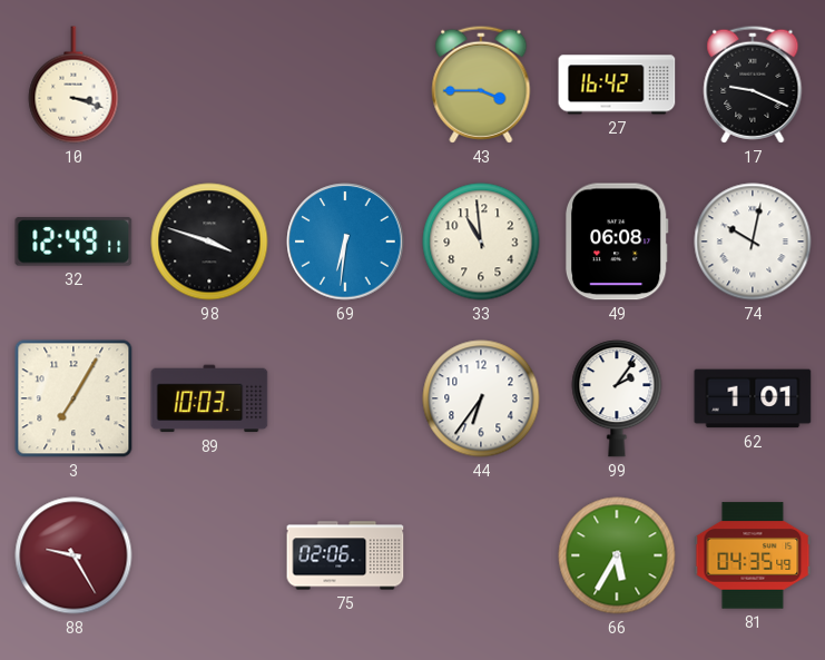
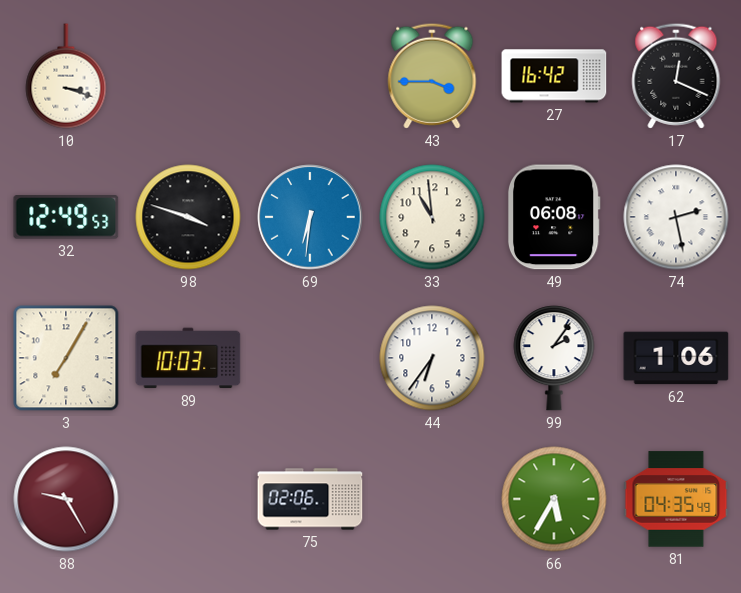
17: 9:19 -> 12:19
32: 12:49:11 -> 12:49:53
74: 10:02 -> 2:28
62: 1:01 -> 1:06
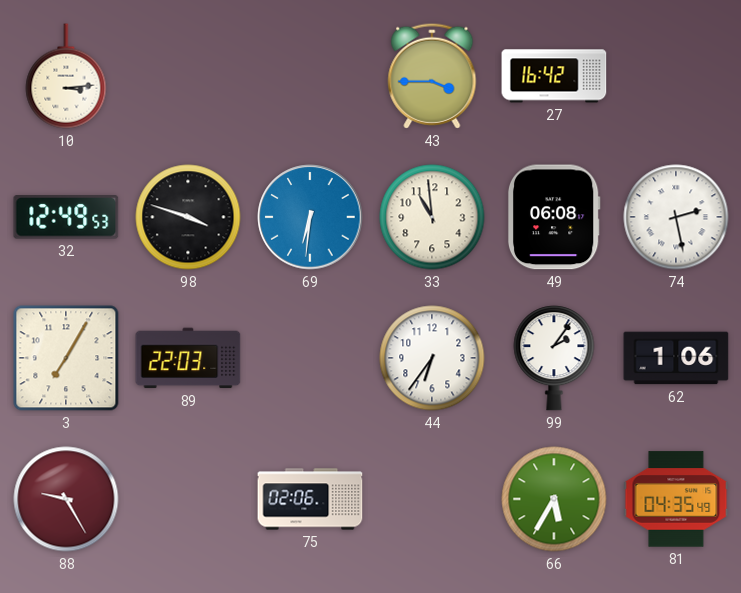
10: 3:18 -> 3:14
17: 12:19 -> none
89: 10:03 -> 22:03
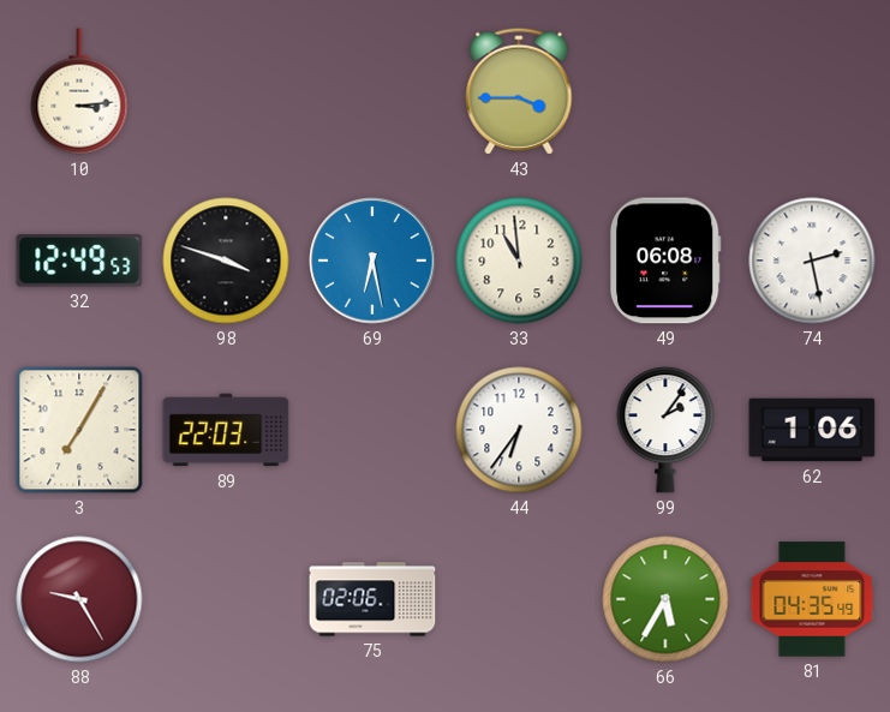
27: 16:42 -> none
69: 6:31 -> 6:28
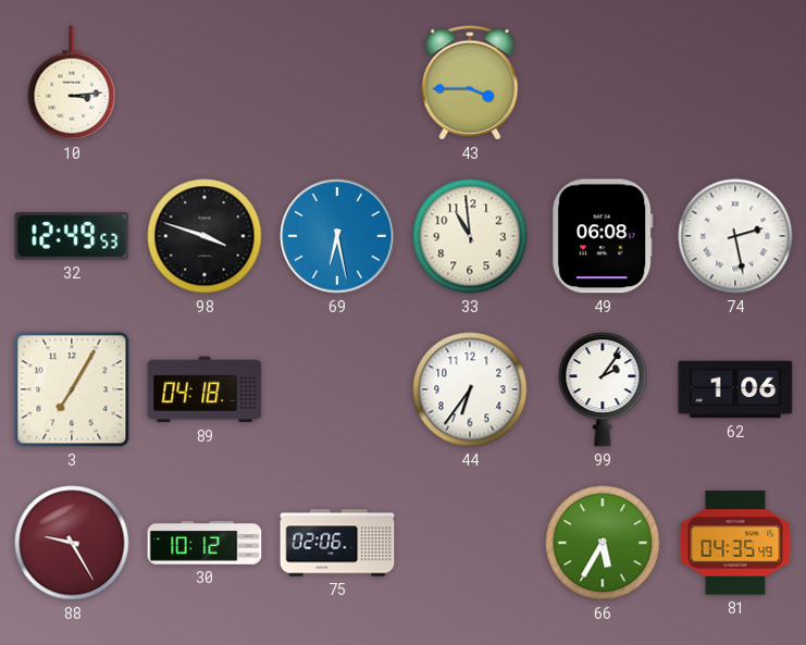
89: 22:03 -> 04:18
30: none -> 10:12
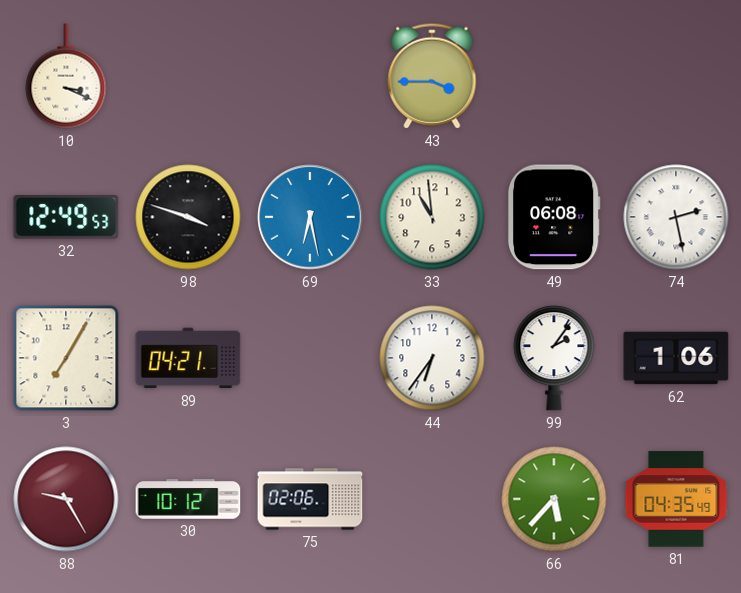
10: 3:14 -> 3:19
89: 04:18 -> 04:21
66: 5:35 -> 5:37
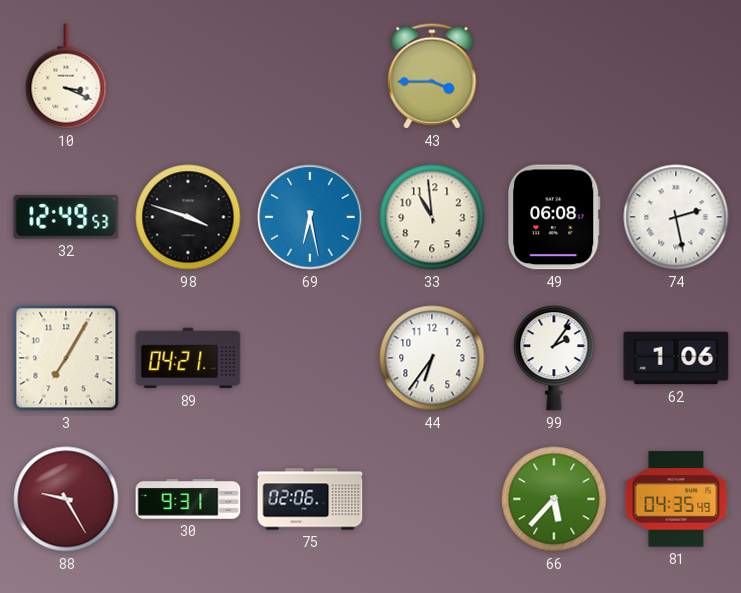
30: 10:12 -> 9:31
